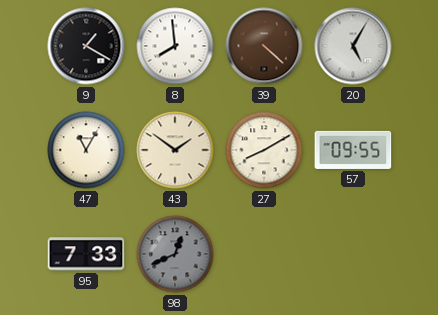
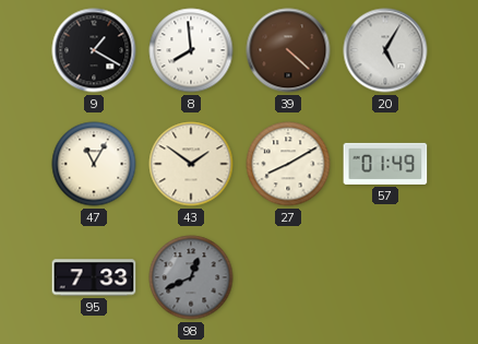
57: 09:55 -> 01:49
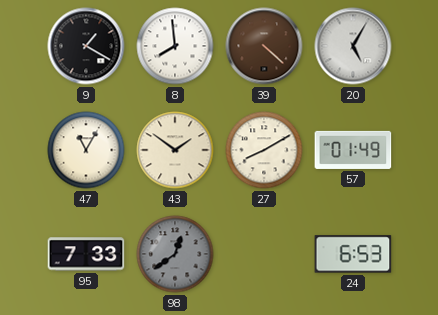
98: 12:41 -> 12:39
24: none -> 6:53
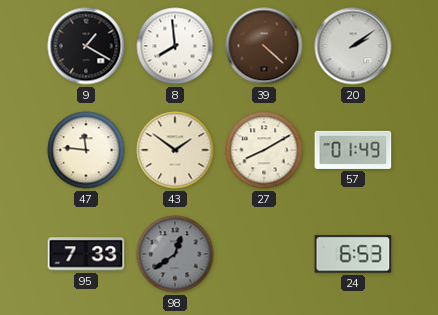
20: 5:05 -> 2:09
47: 11:05 -> 11:46
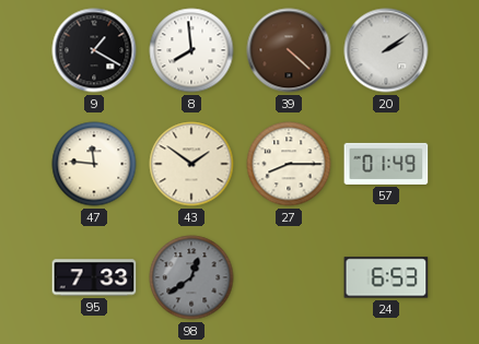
27: 8:10 -> 8:15
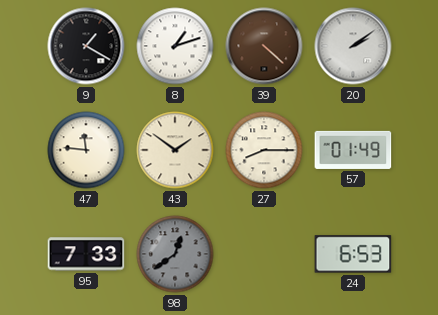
8: 7:59 -> 1:12
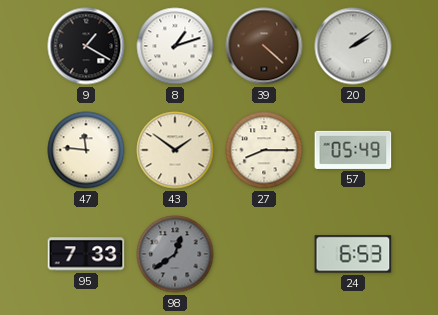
57: 01:49 -> 05:49
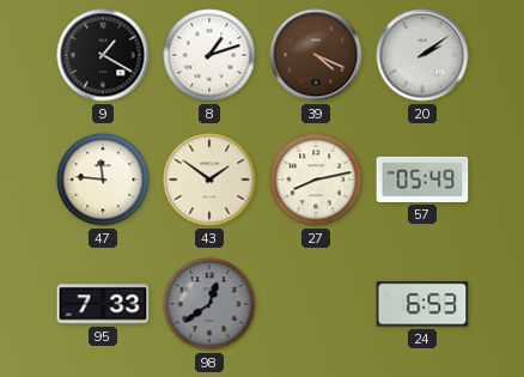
39: 4:22 -> 4:19
27: 8:15 -> 8:13
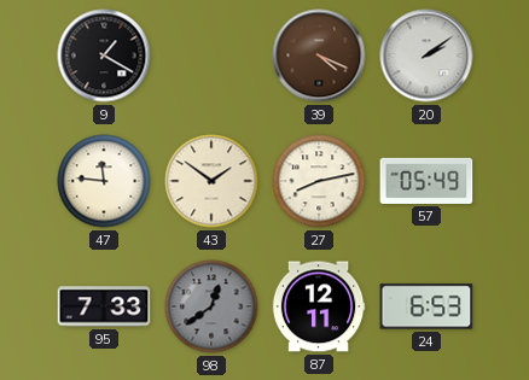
8: 1:12 -> none
87: none -> 12:11
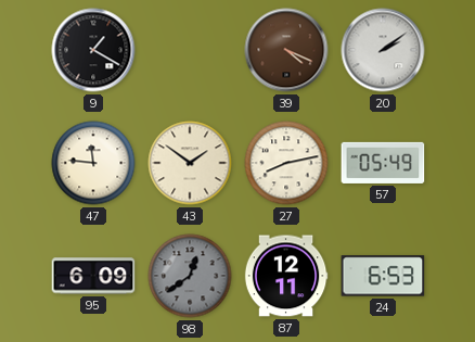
95: 7:33 -> 6:09
